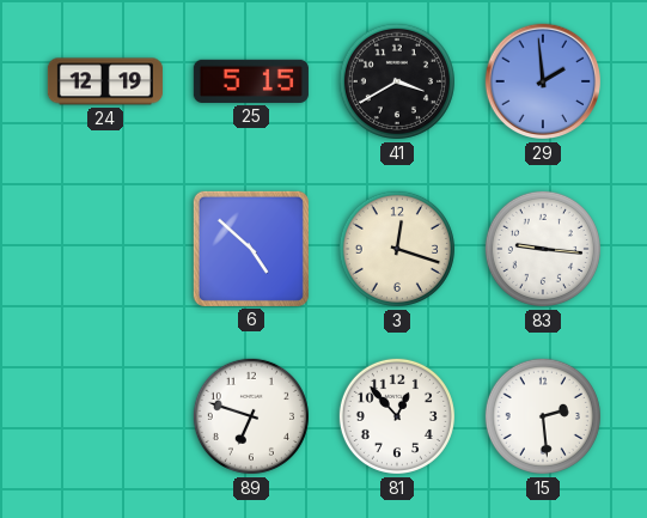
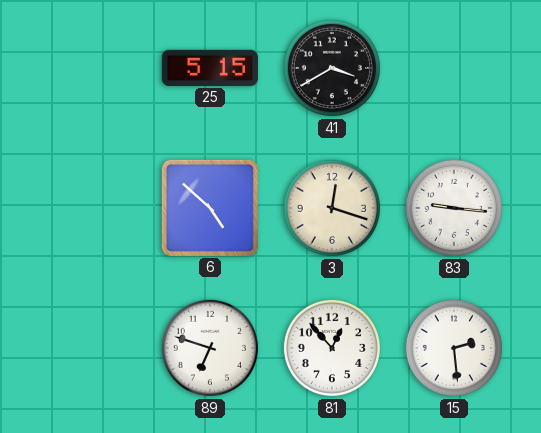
24: 12:19 -> none
29: 1:59 -> none
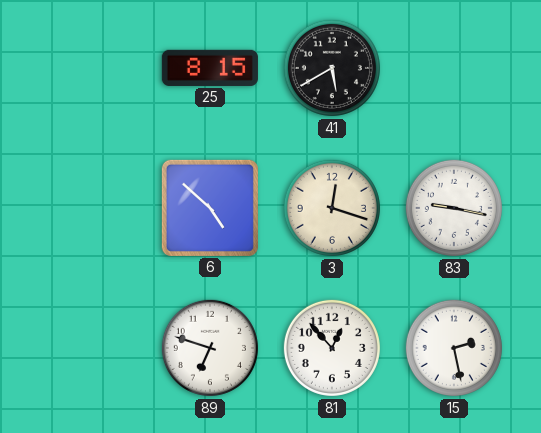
25: 5:15 -> 8:15
41: 3:40 -> 5:40
83: 9:16 -> 9:17
15: 2:29 -> 2:28
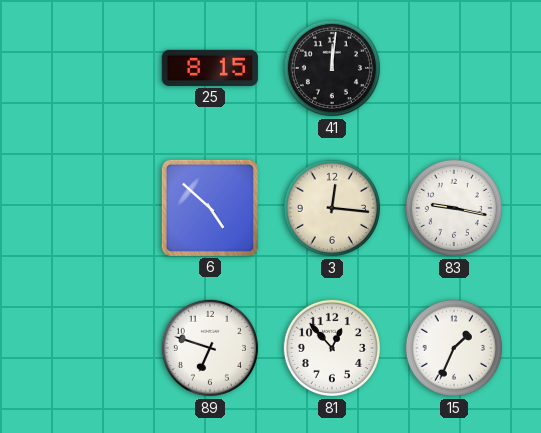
41: 5:40 -> 12:01
3: 12:18 -> 12:16
15: 2:28 -> 1:34
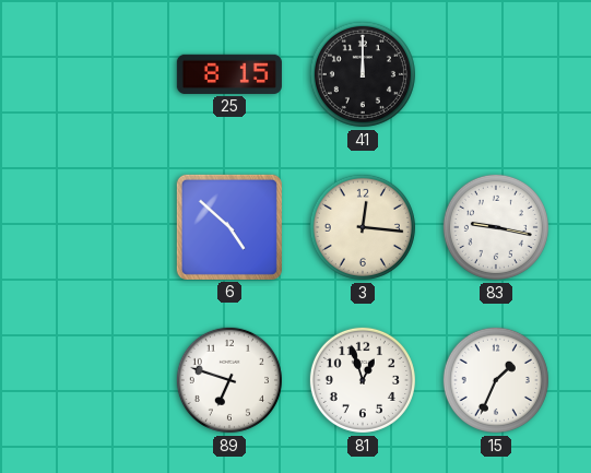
41: 12:01 -> 12:00
81: 12:53 -> 12:57
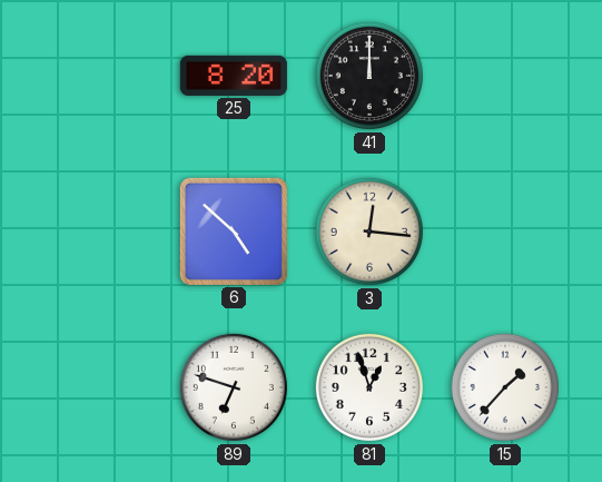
25: 8:15 -> 8:20
83: 9:17 -> none
15: 1:34 -> 1:37
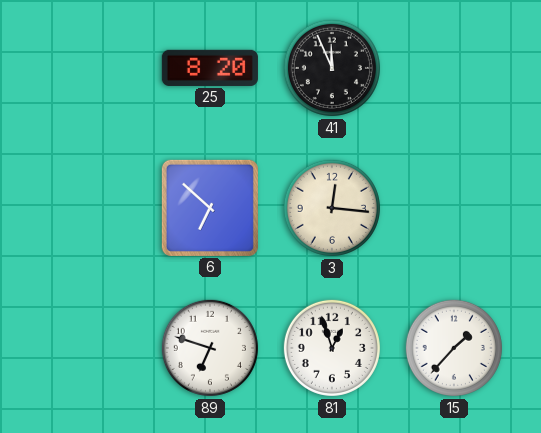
41: 12:00 -> 11:56
6: 4:52 -> 6:52
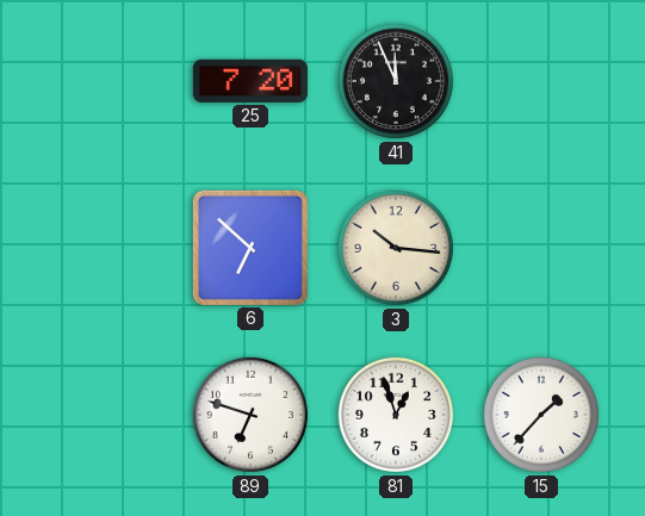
25: 8:20 -> 7:20
3: 12:16 -> 10:16
